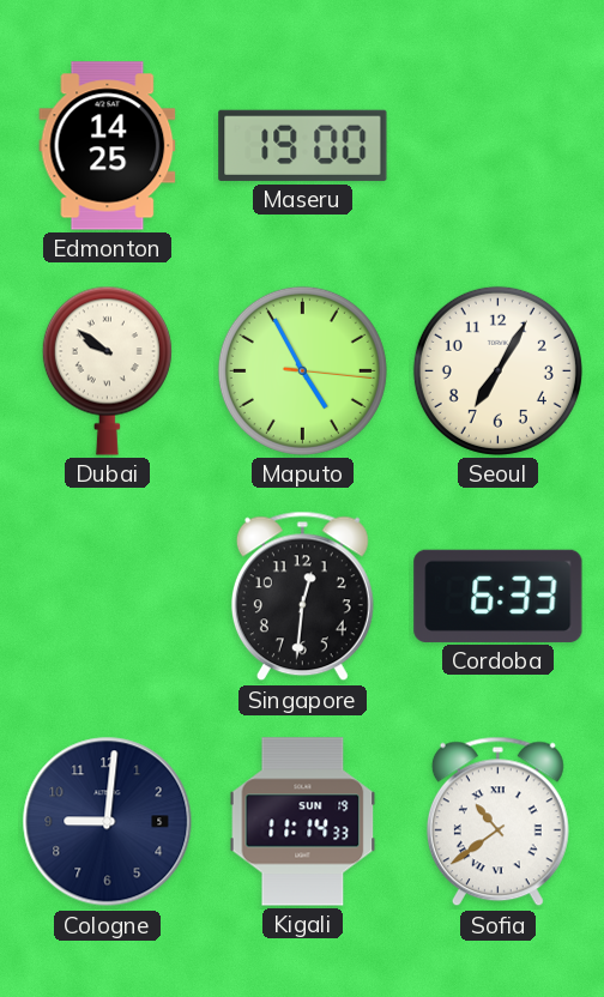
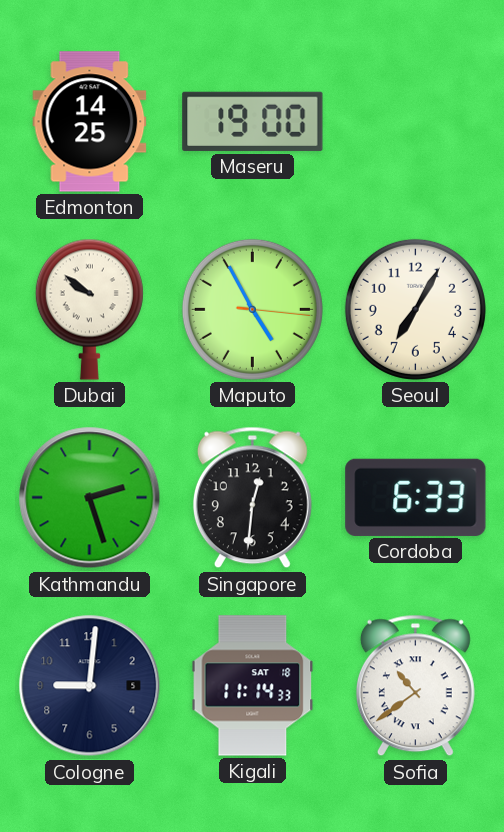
Kathmandu: none -> 2:27
Kigali date: SUN 19 -> SAT 18
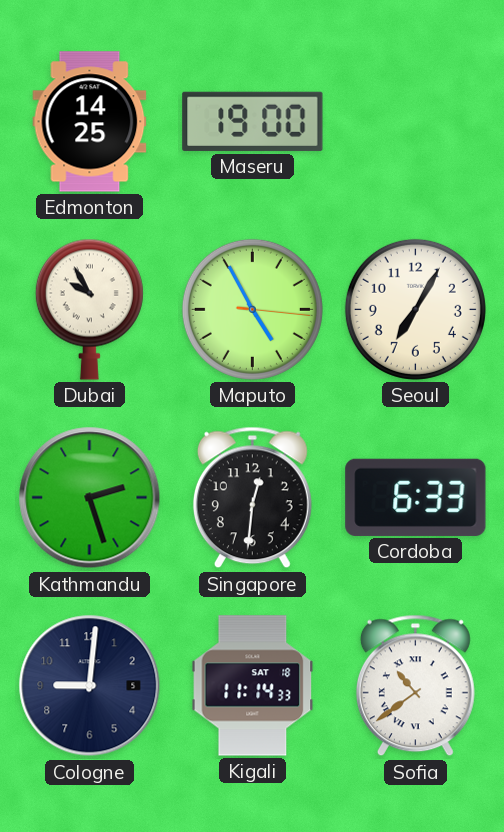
Dubai: 9:51 -> 9:55
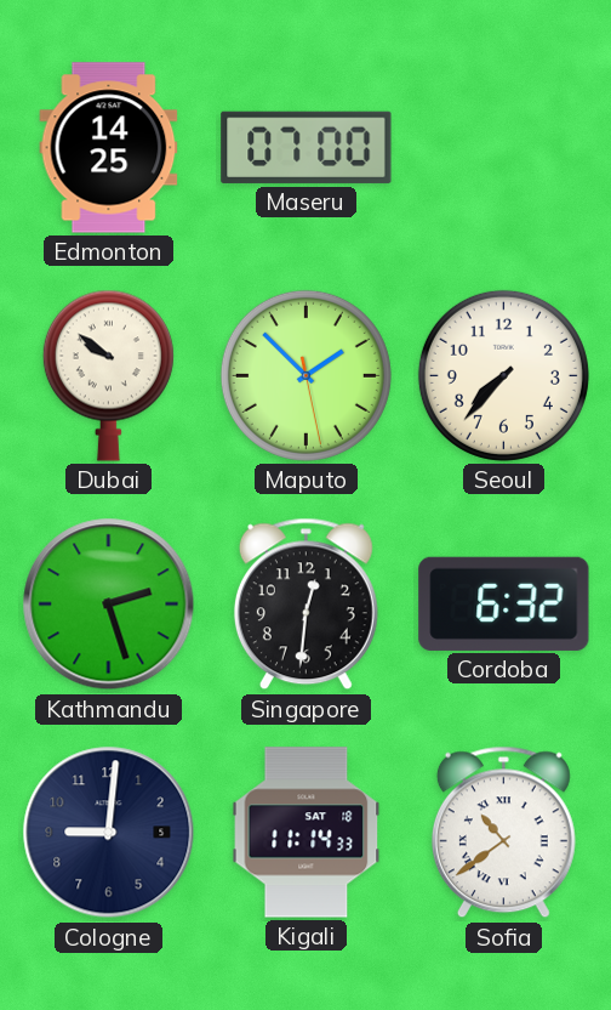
Maseru: 19:00 -> 07:00
Dubai: 9:55 -> 9:51
Maputo: 4:55 -> 1:52
Seoul: 7:05 -> 7:37
Cordoba: 6:33 -> 6:32
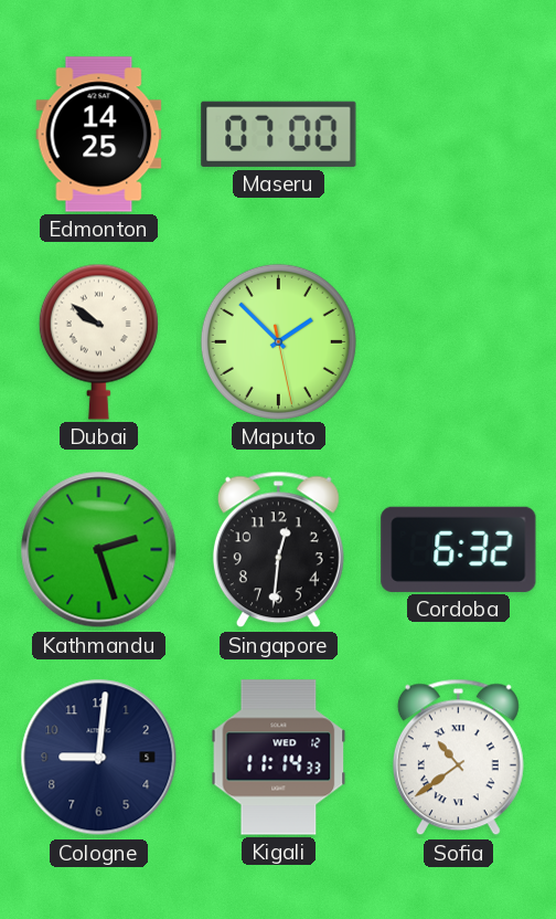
Seoul: 7:37 -> none
Kigali date: SAT 18 -> WED 12
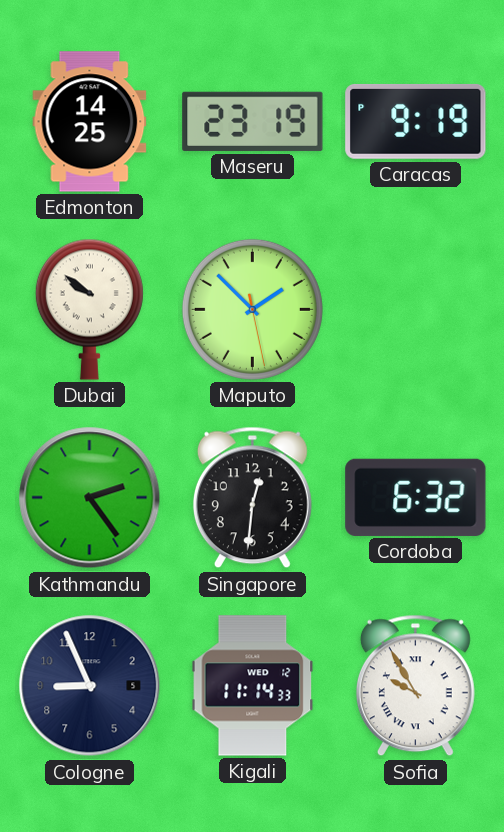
Maseru: 07:00 -> 23:19
Caracas: none -> 9:19
Kathmandu: 2:27 -> 2:24
Cologne: 9:01 -> 8:56
Sofia: 10:39 -> 9:55
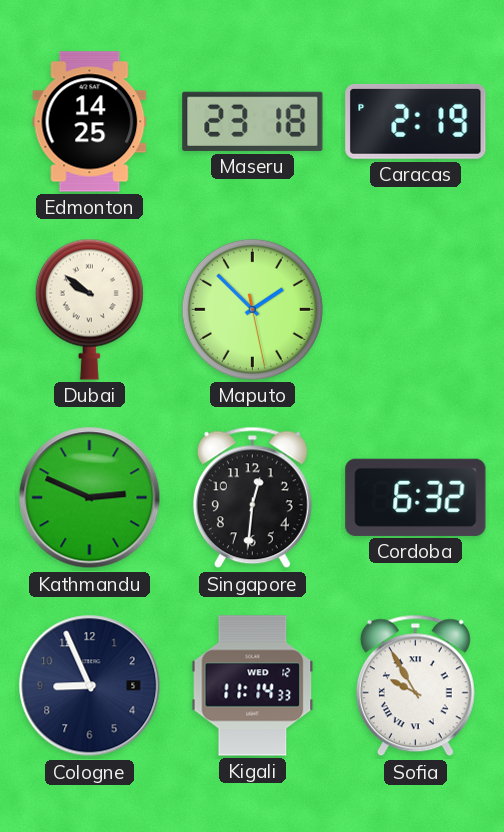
Maseru: 23:19 -> 23:18
Caracas: 9:19 -> 2:19
Kathmandu: 2:24 -> 2:49
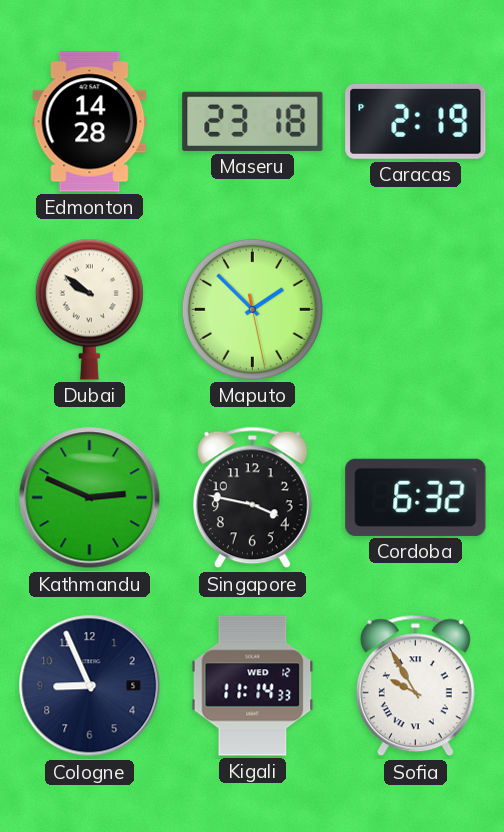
Edmonton: 14:25 -> 14:28
Singapore: 12:31 -> 3:47
